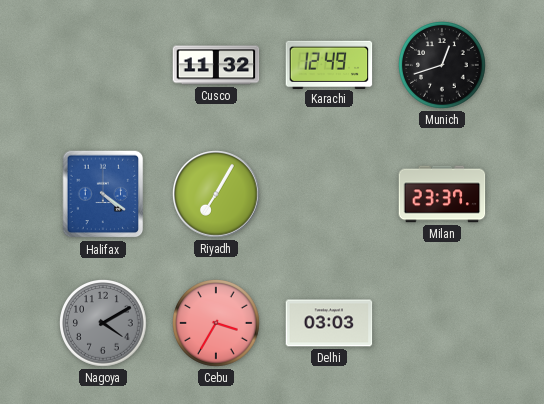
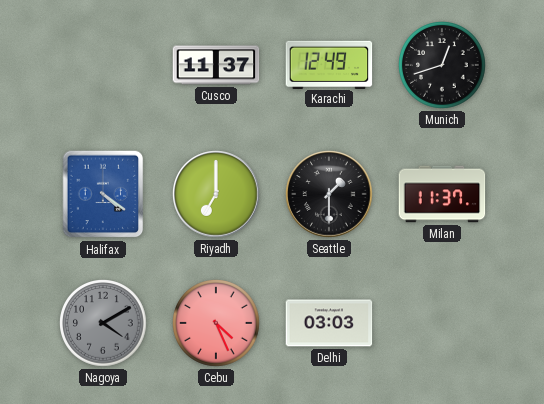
Cusco: 11:32 -> 11:37
Riyadh: 7:05 -> 7:00
Seattle: none -> 1:30
Milan: 23:37 -> 11:37
Cebu: 3:35 -> 4:26
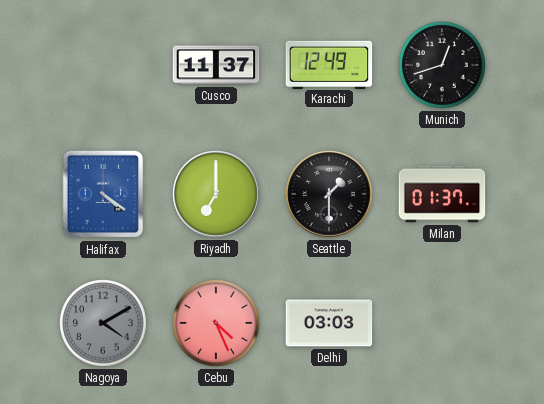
Milan: 11:37 -> 01:37
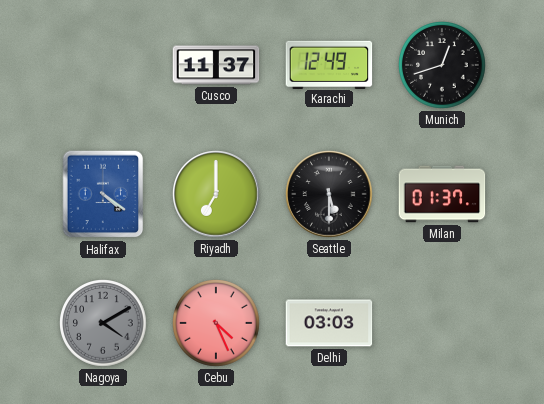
Seattle: 1:30 -> 5:30
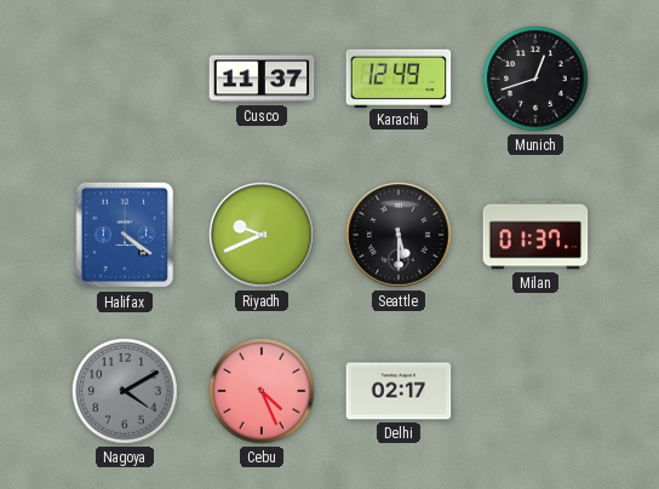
Riyadh: 7:00 -> 9:41
Delhi: 03:03 -> 02:17
